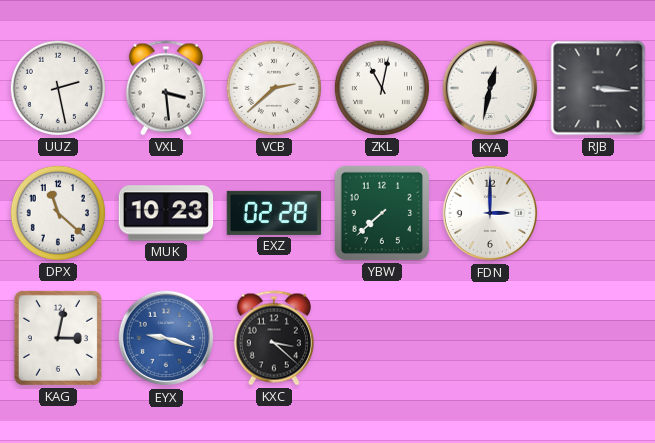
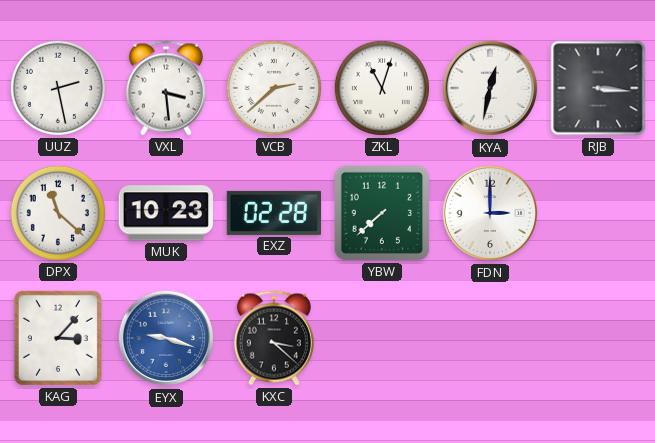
ZKL: 11:02 -> 11:03
KAG: 3:02 -> 3:07
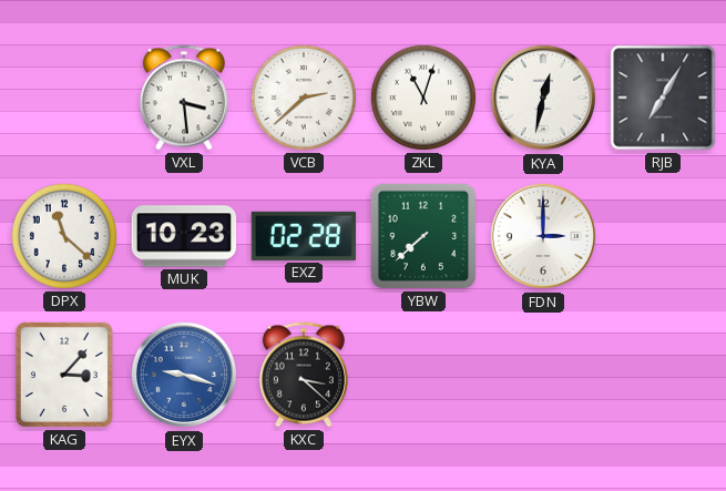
UUZ: 2:28 -> none
RJB: 3:16 -> 7:05
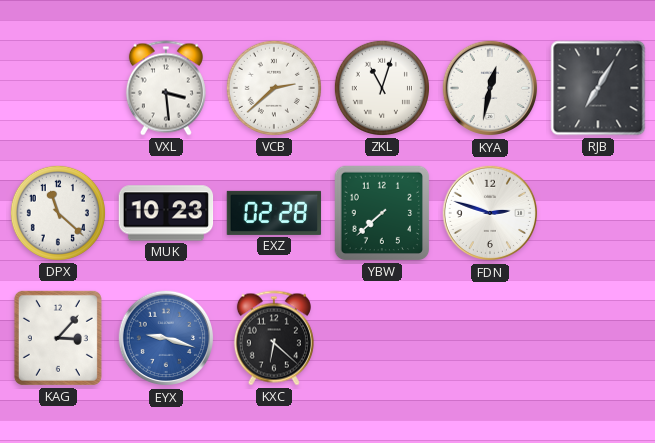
FDN: 3:00 -> 2:48
KXC: 3:22 -> 6:22
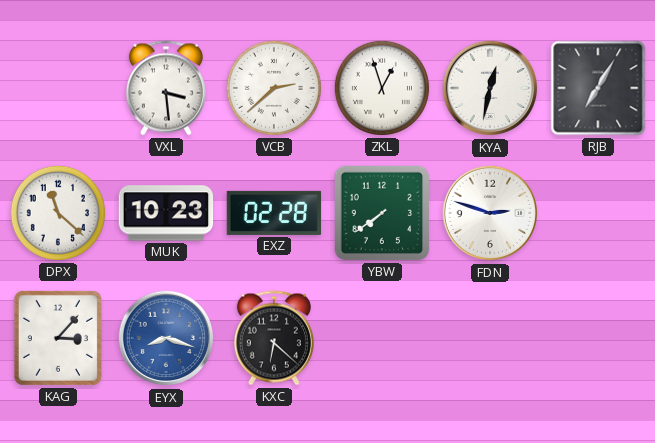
ZKL: 11:03 -> 12:57
YBW: 7:38 -> 7:39
EYX: 9:18 -> 8:18
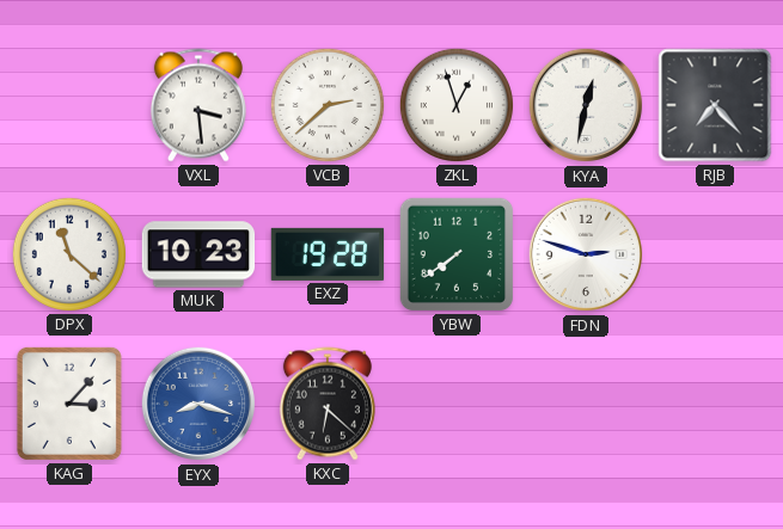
RJB: 7:05 -> 7:23
EXZ: 02:28 -> 19:28
